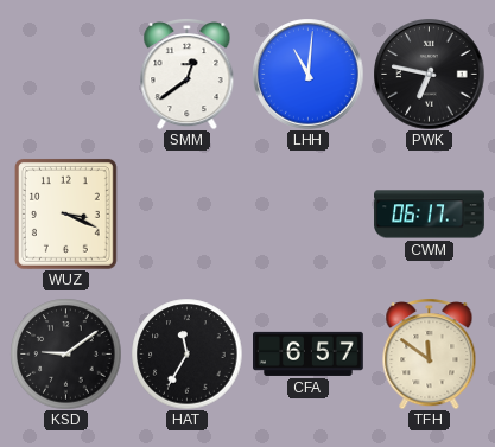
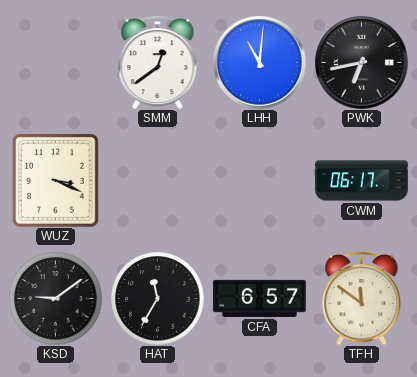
PWK: 6:47 -> 6:43
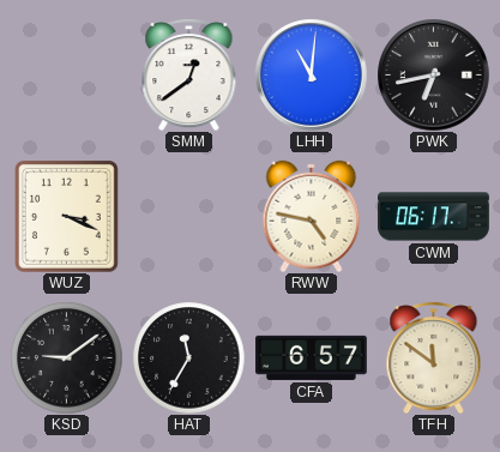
RWW: none -> 4:47
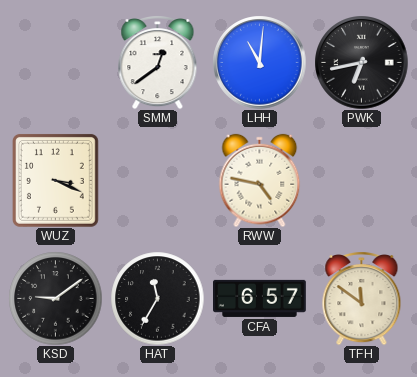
CWM: 06:17 -> none
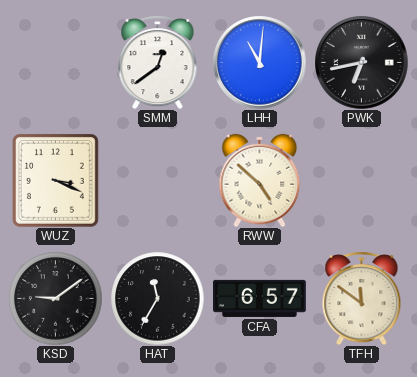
RWW: 4:47 -> 4:52
